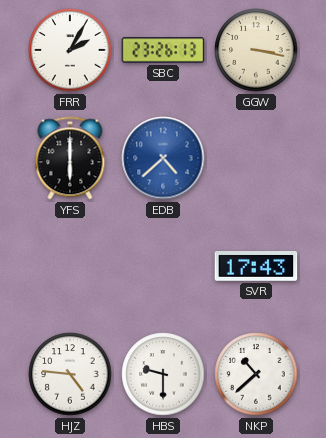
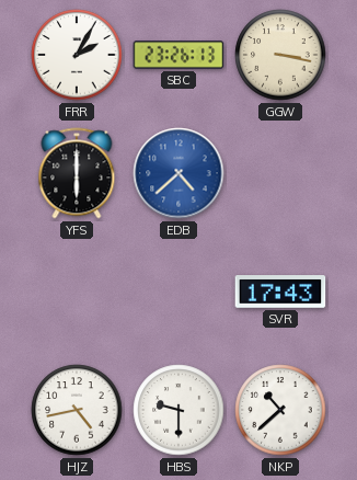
HJZ: 4:46 -> 4:43
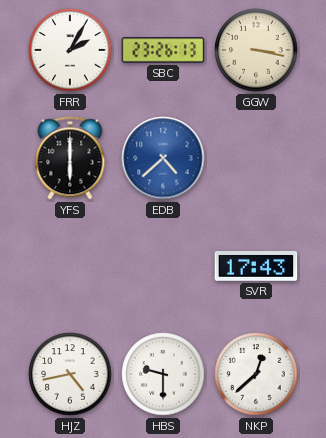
NKP: 10:38 -> 12:38
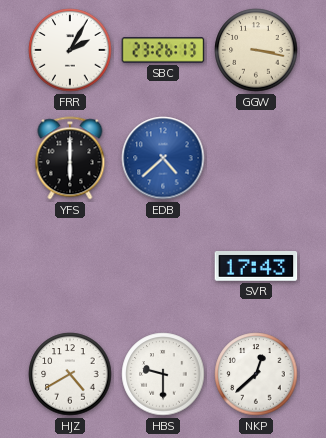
HJZ: 4:43 -> 4:40
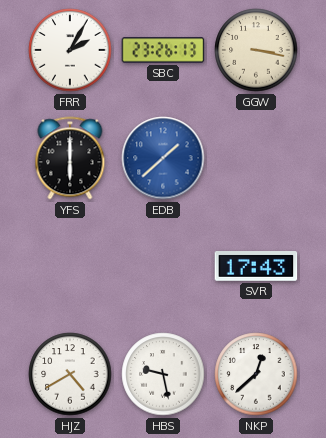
EDB: 4:38 -> 1:38
HBS: 9:30 -> 9:28
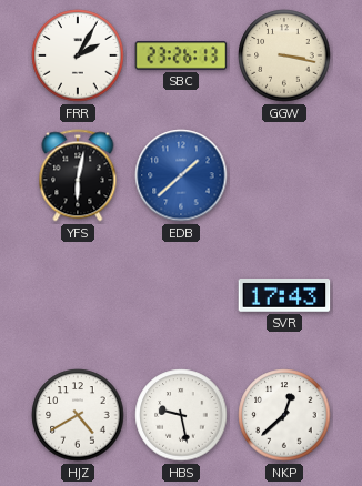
YFS: 6:00 -> 6:02
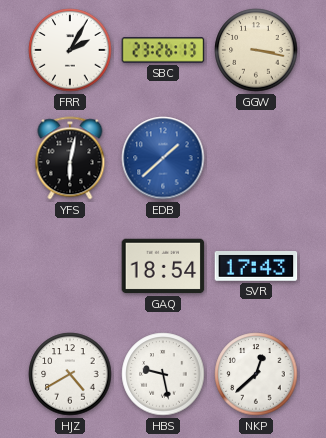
GAQ: none -> 18:54
